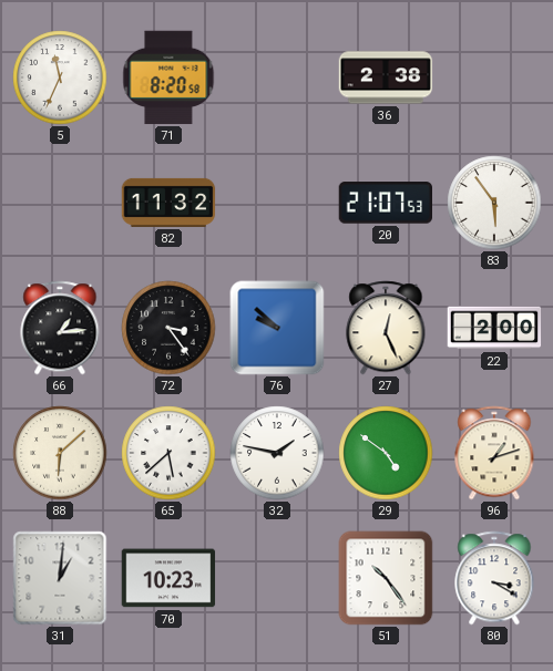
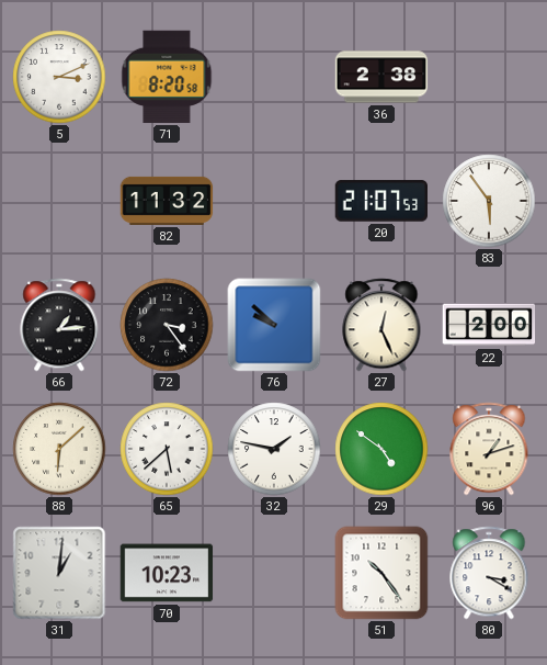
5: 11:34 -> 3:11
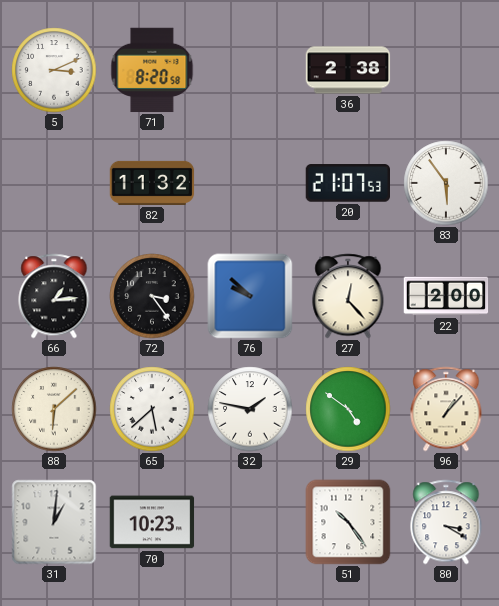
27: 12:26 -> 12:23
96: 1:12 -> 1:07
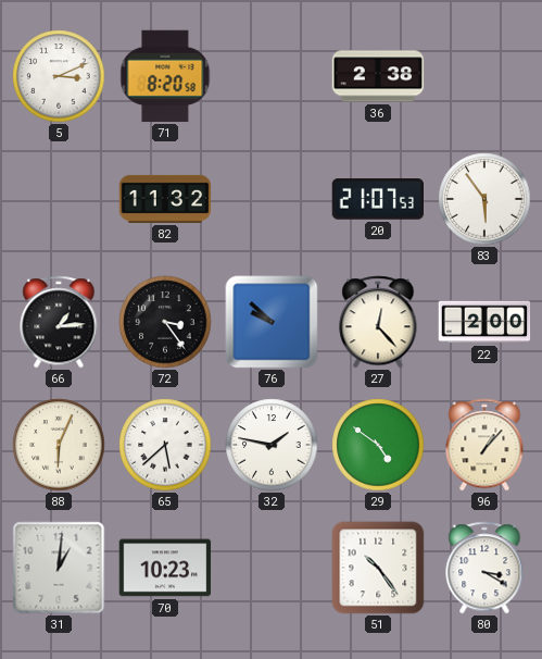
88: 6:08 -> 6:04
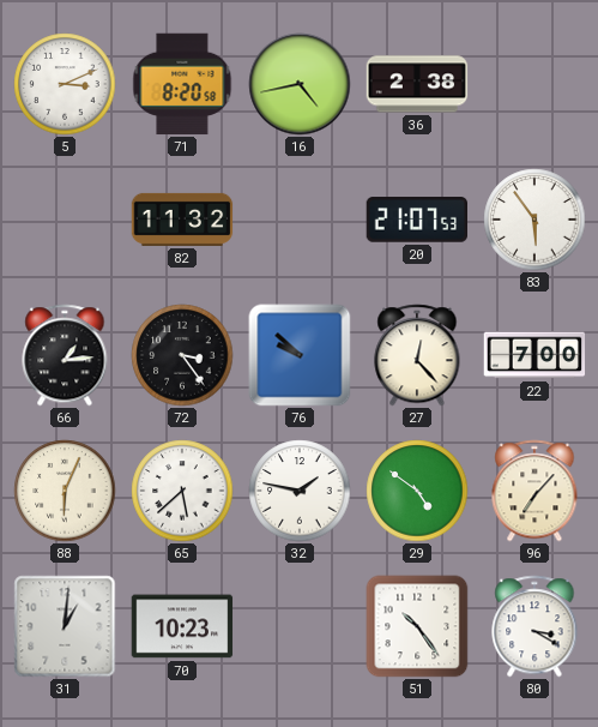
16: none -> 4:43
22: 2:00 -> 7:00
96: 1:07 -> 7:07
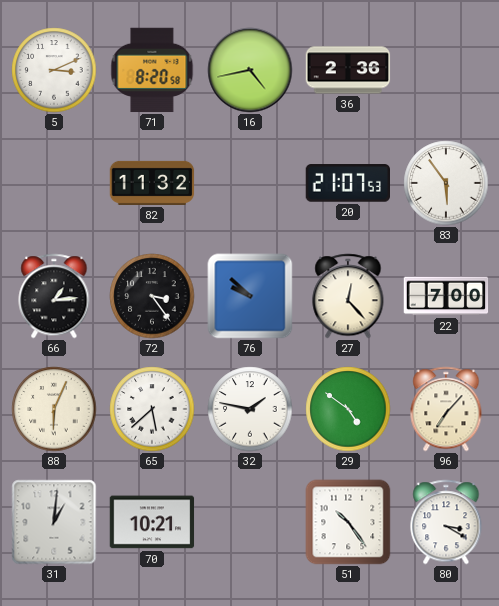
36: 2:38 -> 2:36
70: 10:23 -> 10:21
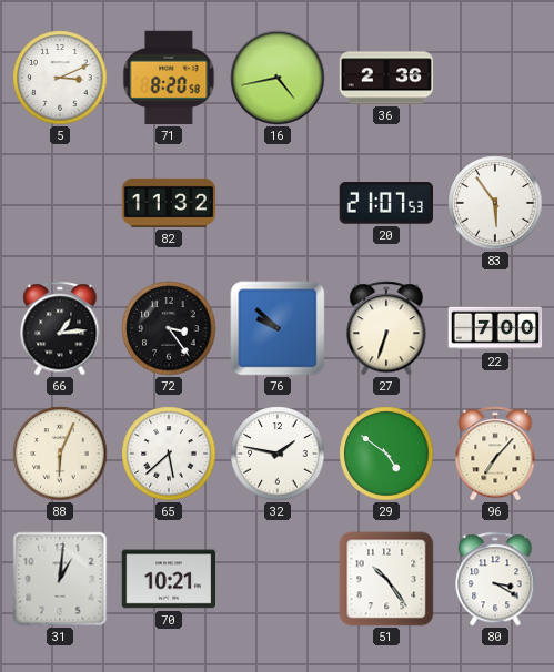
27: 12:23 -> 6:33
